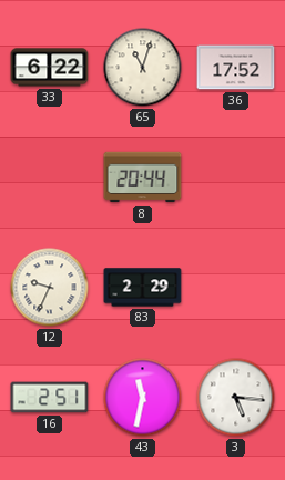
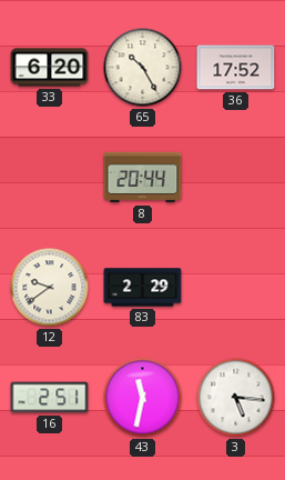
33: 6:22 -> 6:20
65: 11:03 -> 10:25
12: 9:34 -> 9:39
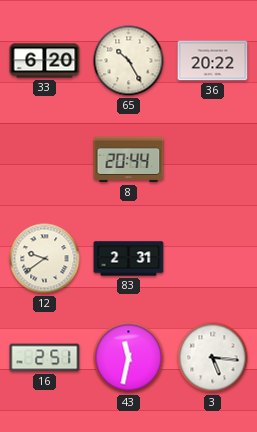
36: 17:52 -> 20:22
83: 2:29 -> 2:31
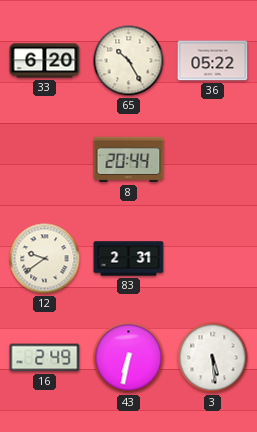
36: 20:22 -> 05:22
16: 2:51 -> 2:49
43: 11:32 -> 6:32
3: 5:16 -> 5:29
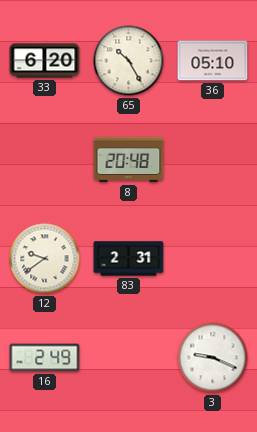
36: 05:22 -> 05:10
8: 20:44 -> 20:48
43: 6:32 -> none
3: 5:29 -> 9:19
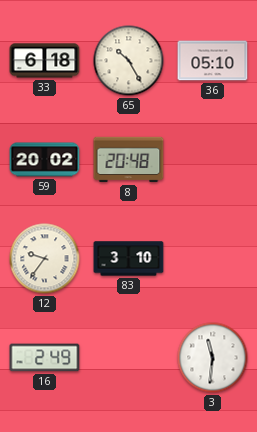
33: 6:20 -> 6:18
59: none -> 20:02
12: 9:39 -> 9:36
83: 2:31 -> 3:10
3: 9:19 -> 11:31
